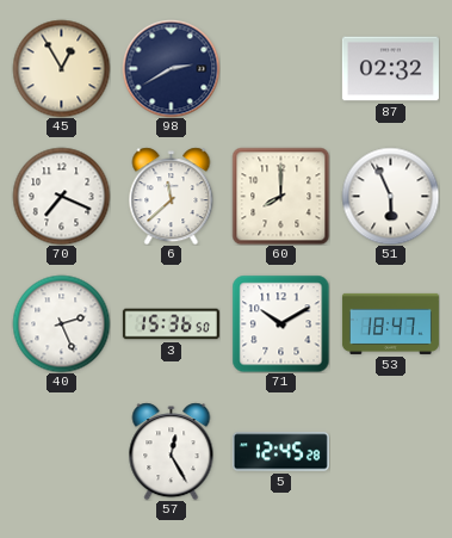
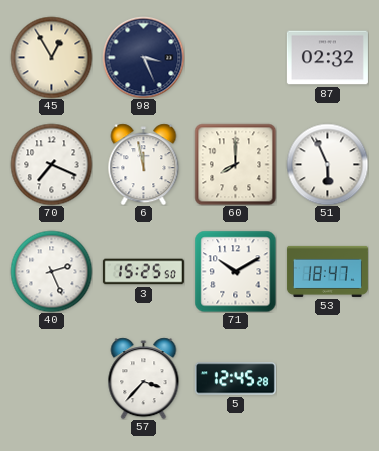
98: 2:40 -> 3:26
6: 11:38 -> 11:58
3: 15:36 -> 15:25
57: 12:25 -> 3:37
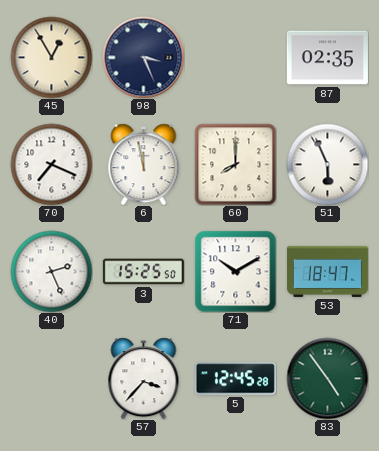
87: 02:32 -> 02:35
83: none -> 4:54
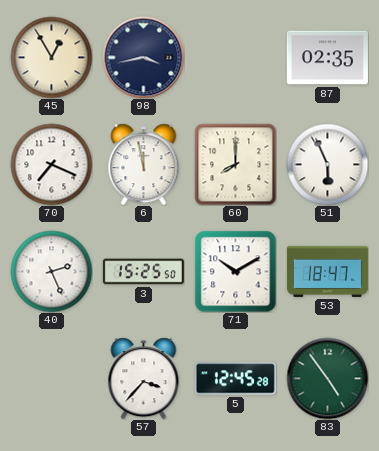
98: 3:26 -> 3:43
